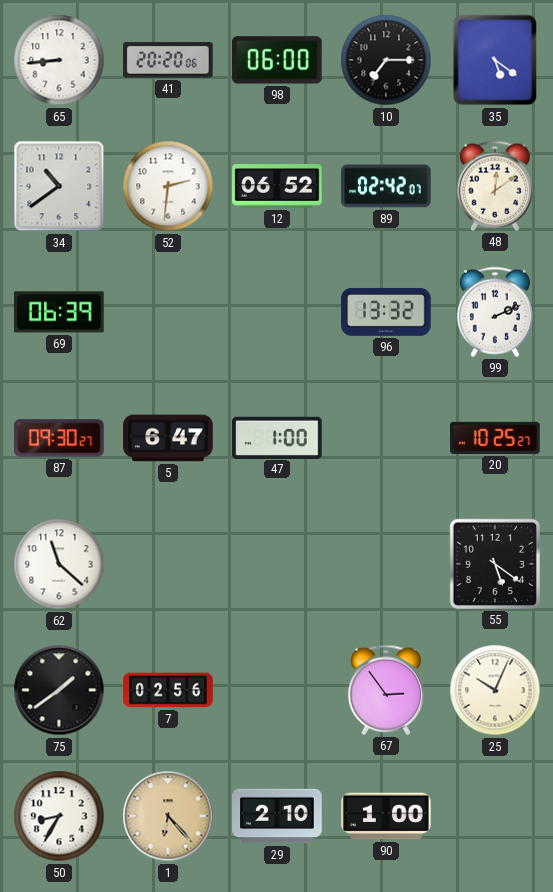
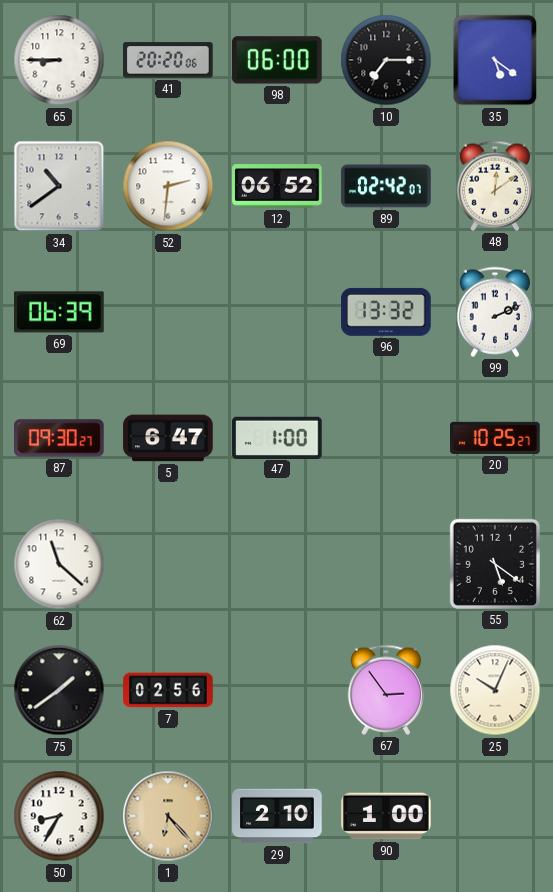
65: 8:44 -> 8:45
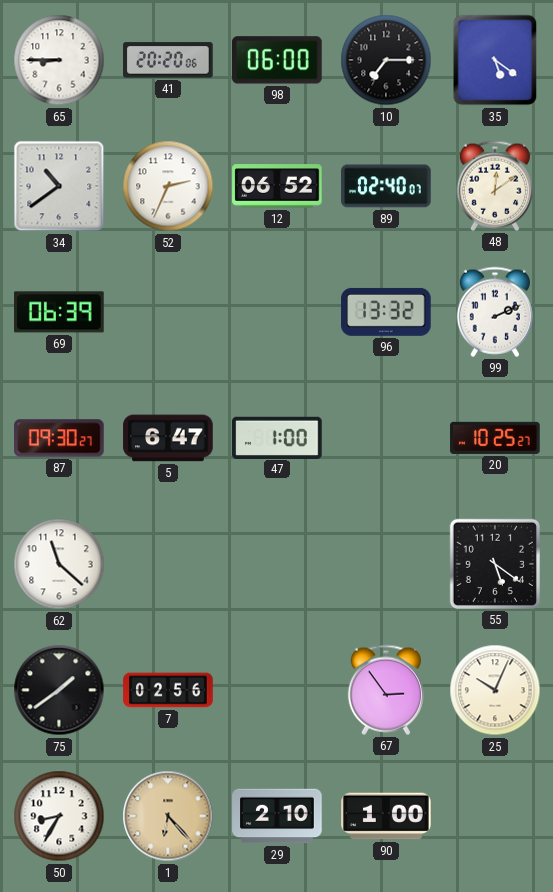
52: 2:31 -> 2:34
89: 02:42 -> 02:40
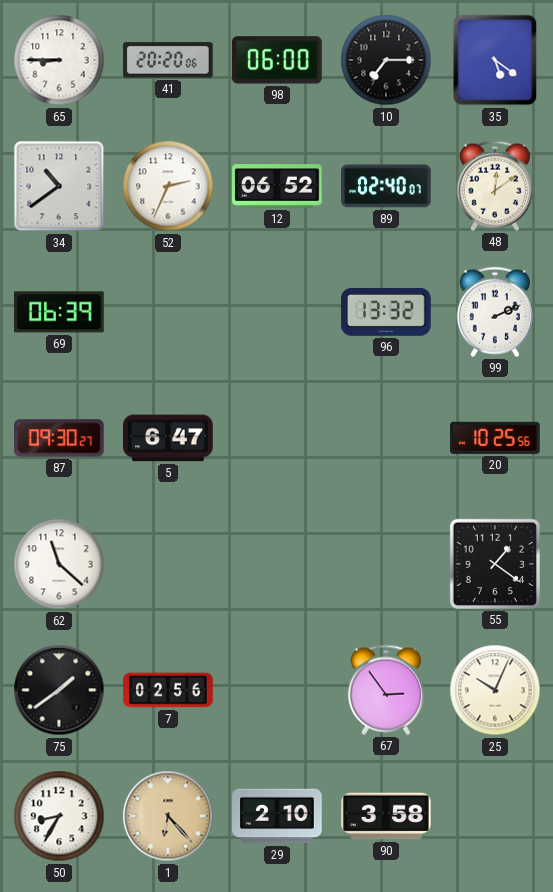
47: 1:00 -> none
20: 10:25:27 -> 10:25:56
55: 5:21 -> 1:21
90: 1:00 -> 3:58
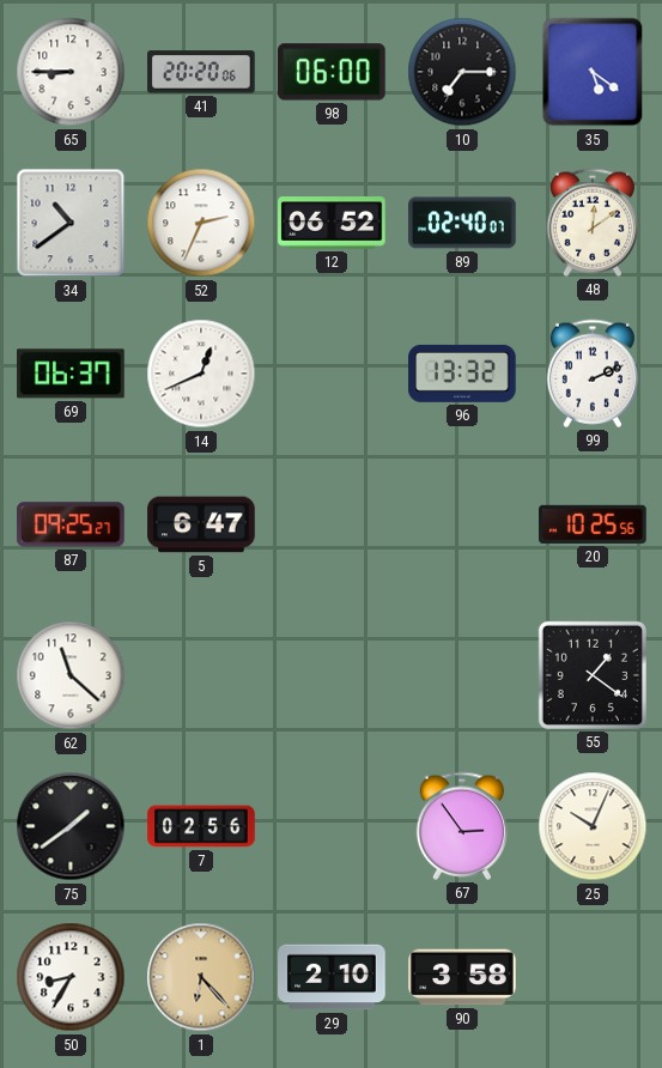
69: 06:39 -> 06:37
14: none -> 12:41
87: 09:30 -> 09:25
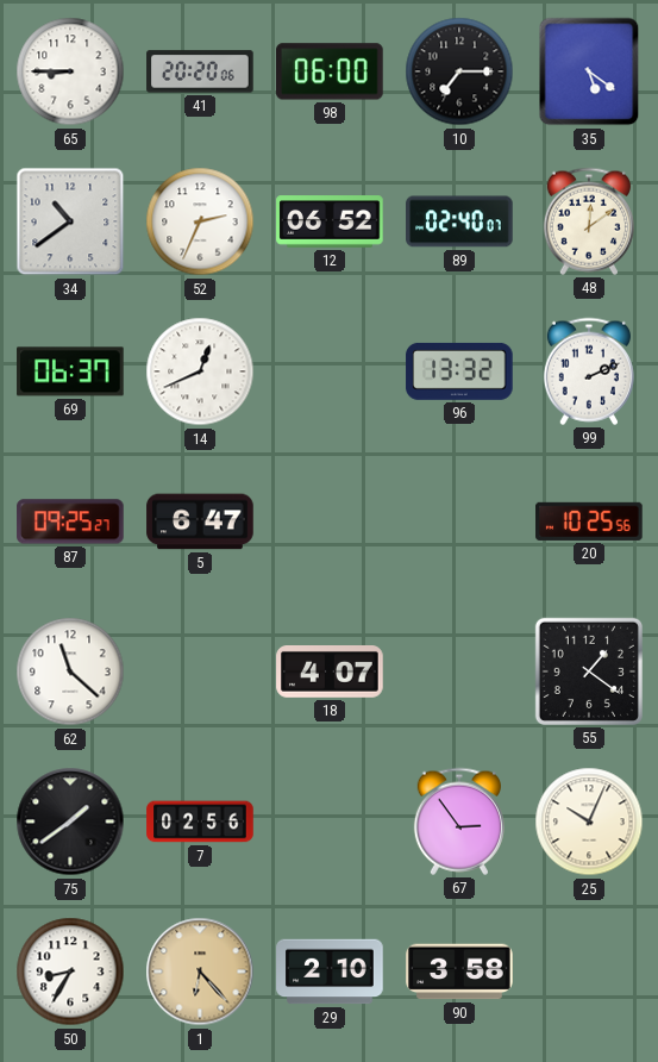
18: none -> 4:07
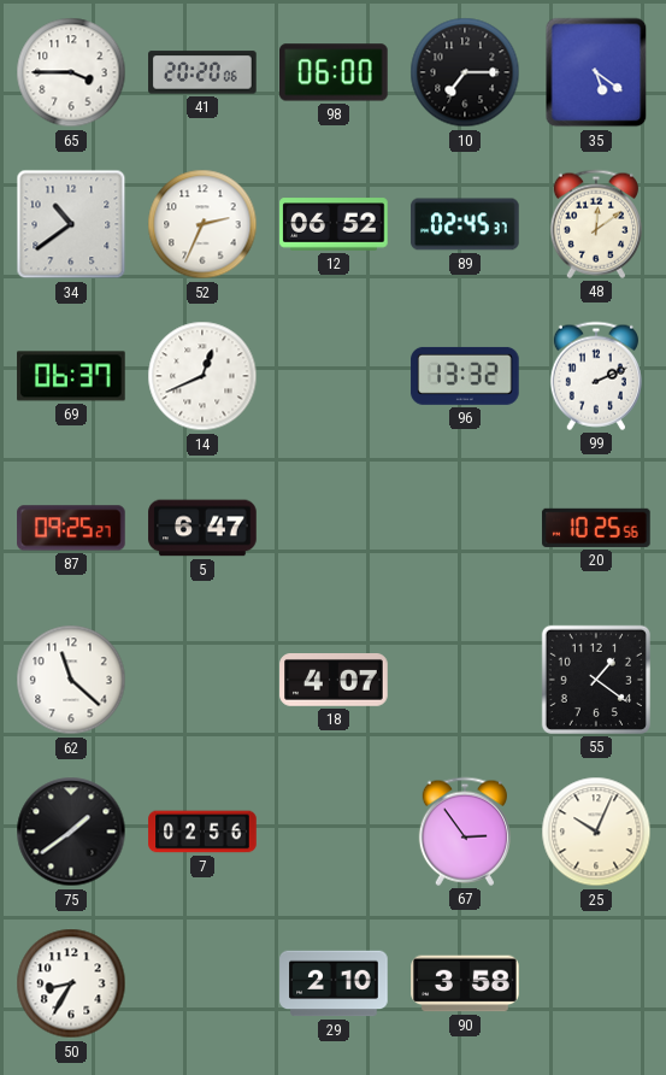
65: 8:45 -> 3:45
89: 02:40 -> 02:45
1: 6:23 -> none
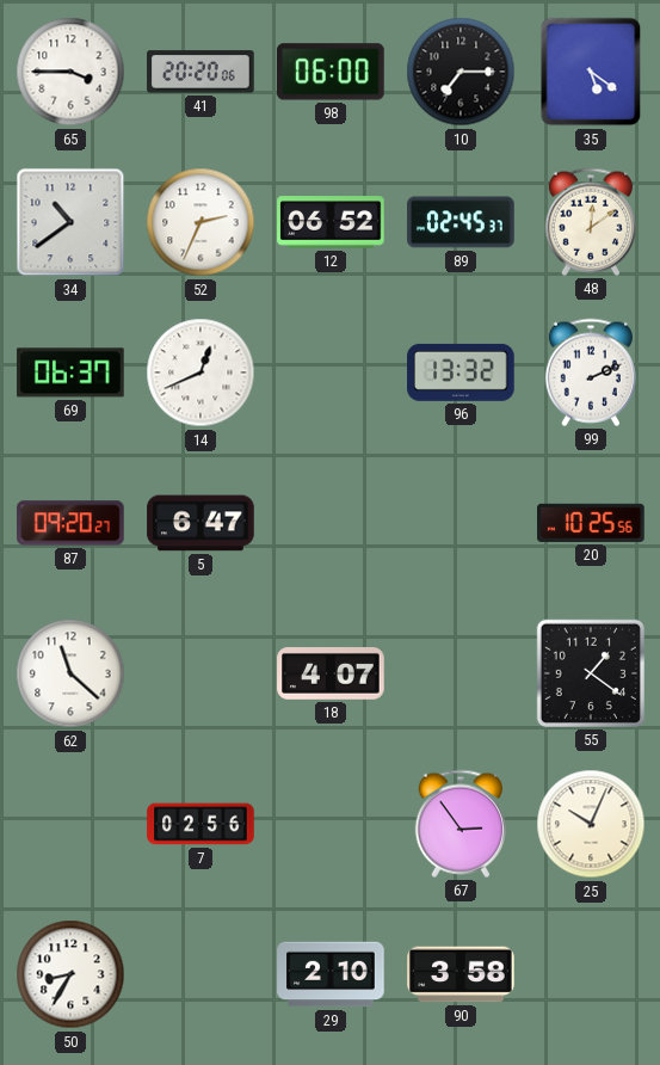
87: 09:25 -> 09:20
75: 1:39 -> none
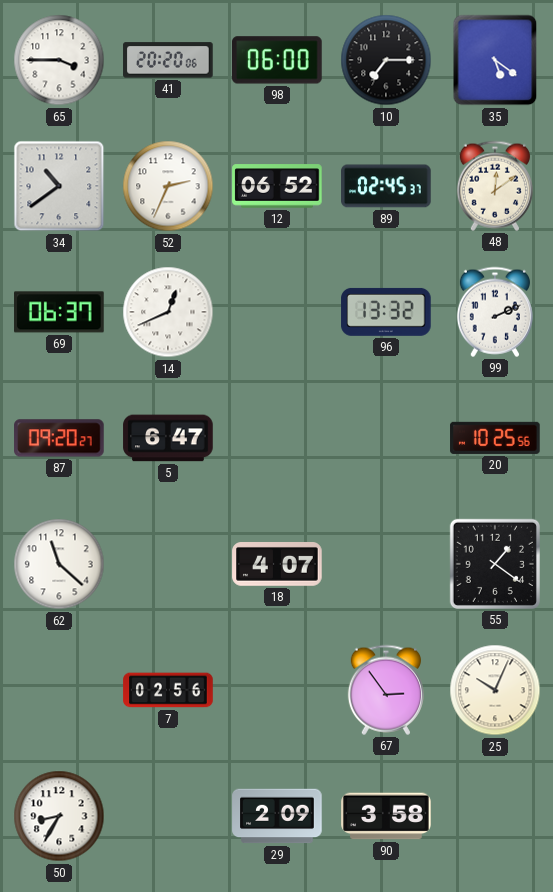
29: 2:10 -> 2:09
